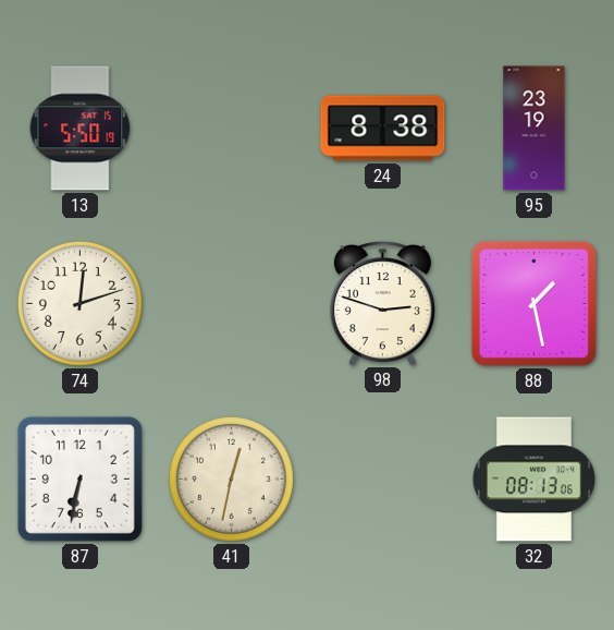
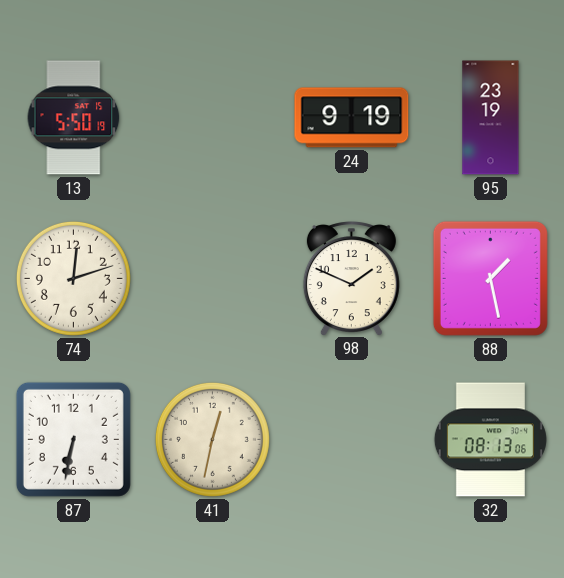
24: 8:38 -> 9:19
98: 2:48 -> 1:49
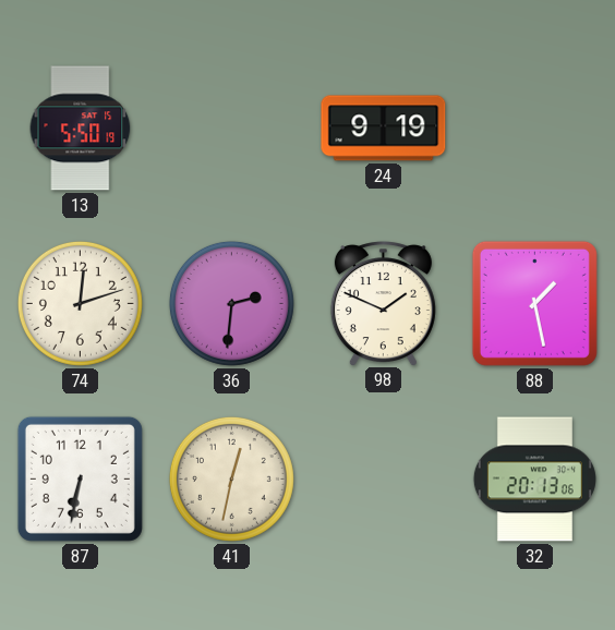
95: 23:19 -> none
36: none -> 2:31
32: 08:13 -> 20:13
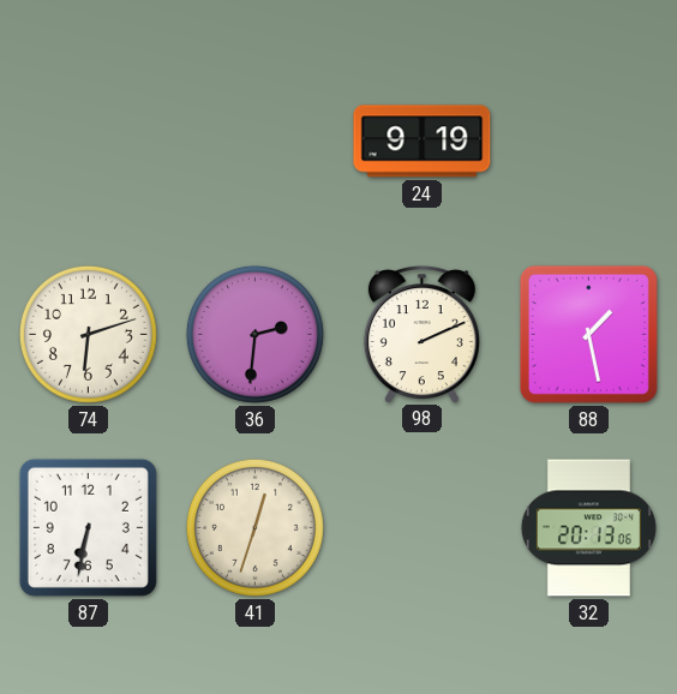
13: 5:50 -> none
74: 12:12 -> 6:12
98: 1:49 -> 2:11
41: 12:32 -> 12:33
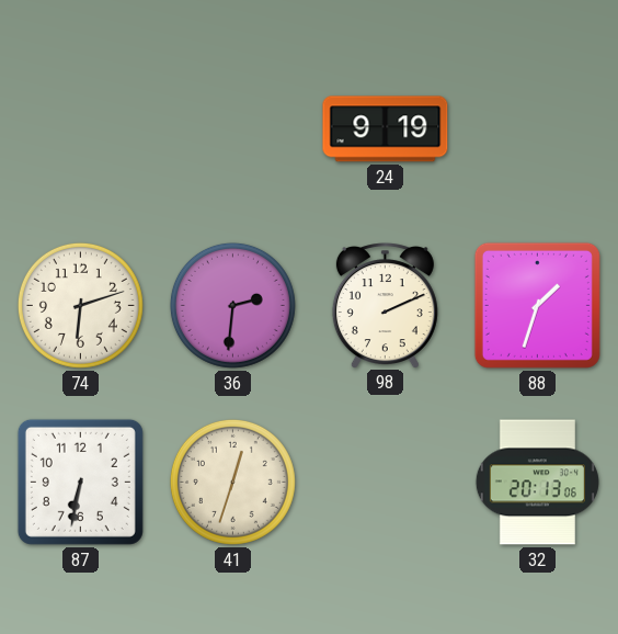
88: 1:28 -> 1:33
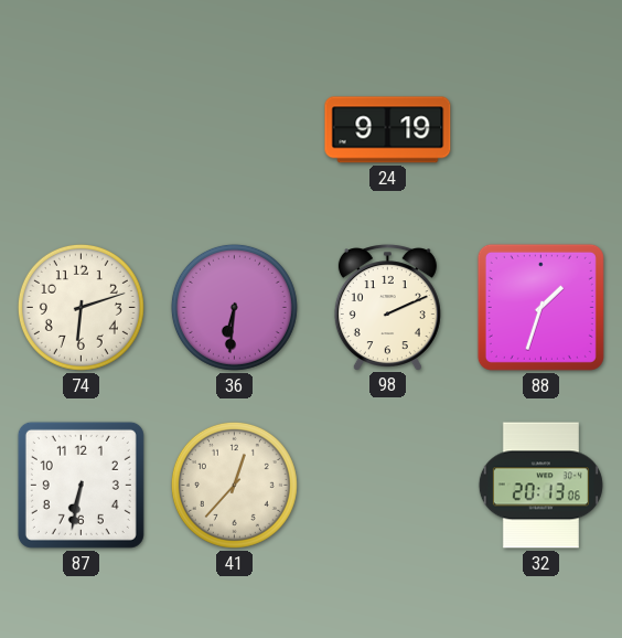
36: 2:31 -> 6:31
41: 12:33 -> 12:37
